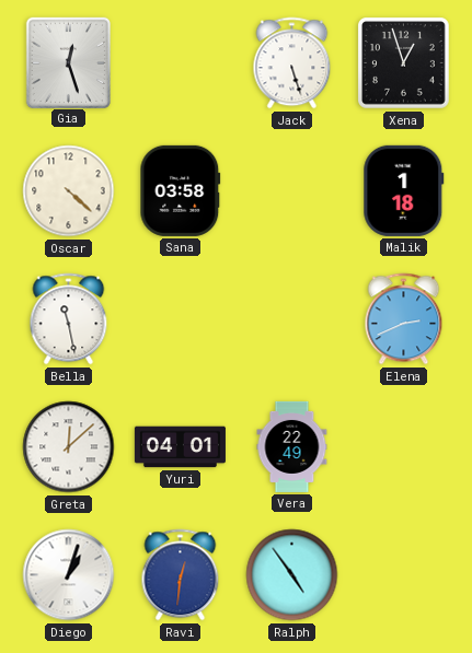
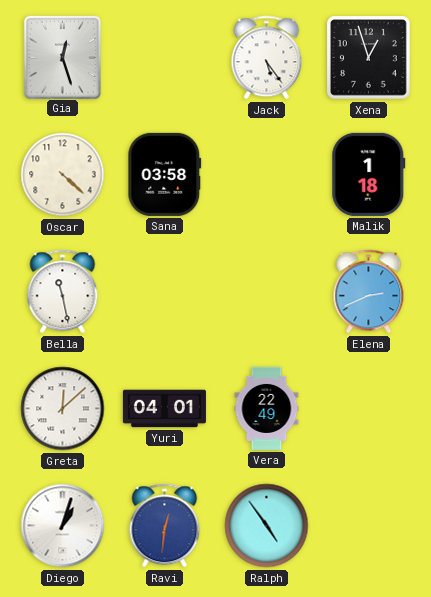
Jack: 5:27 -> 5:24
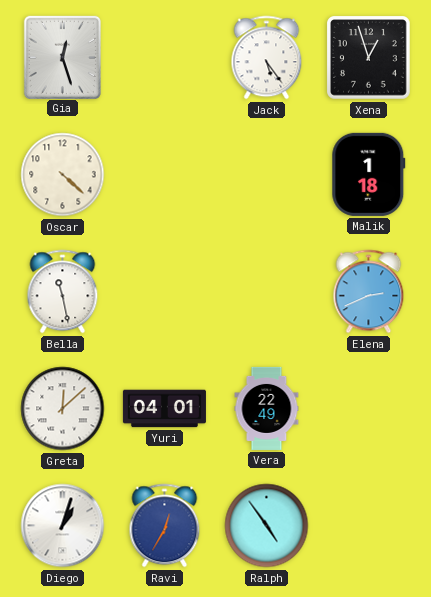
Sana: 03:58 -> none
Ravi: 12:31 -> 12:35
